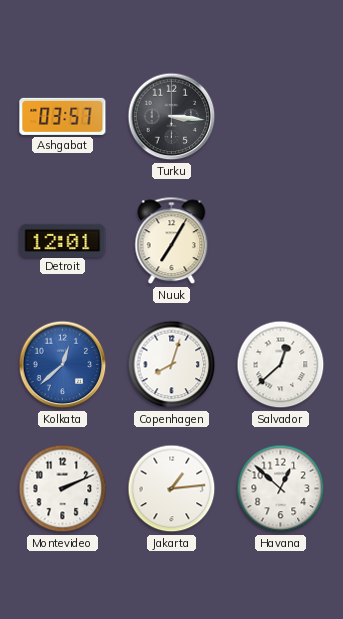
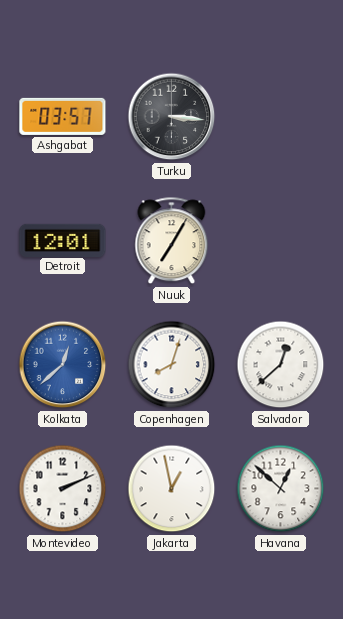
Jakarta: 1:14 -> 12:58
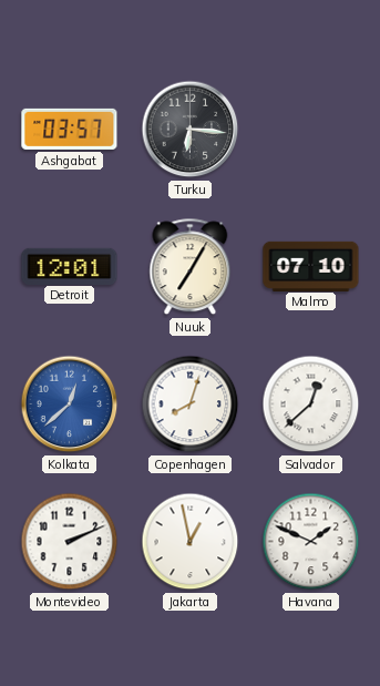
Turku: 3:16 -> 6:16
Malmo: none -> 07:10
Havana: 12:52 -> 1:49
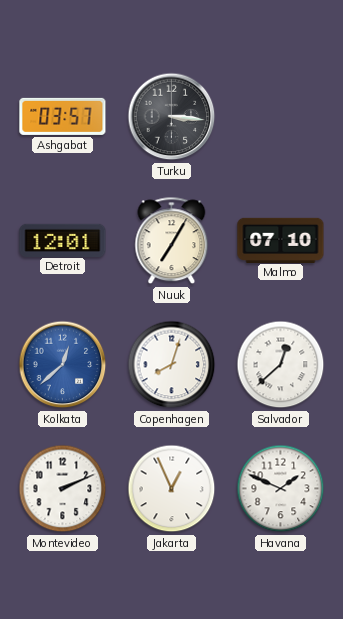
Turku: 6:16 -> 3:16
Jakarta: 12:58 -> 12:56
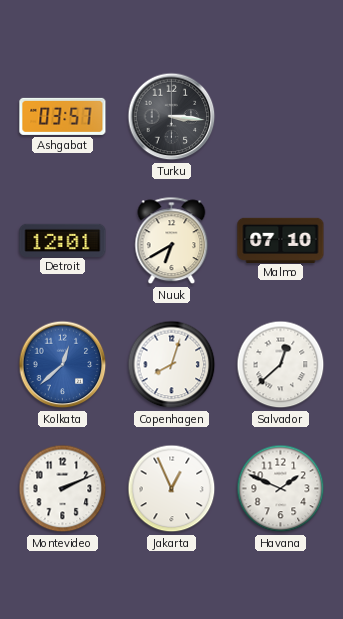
Nuuk: 7:05 -> 6:40
